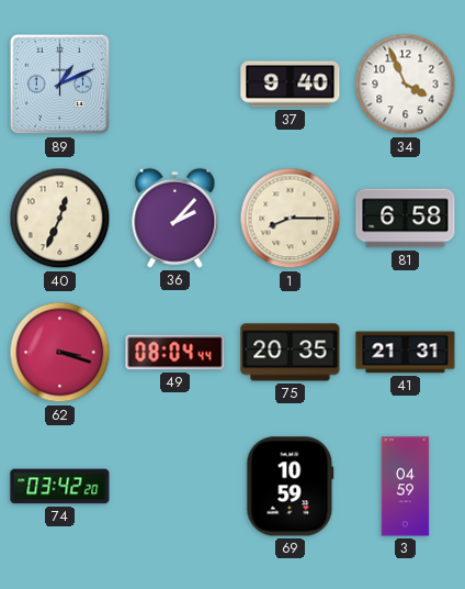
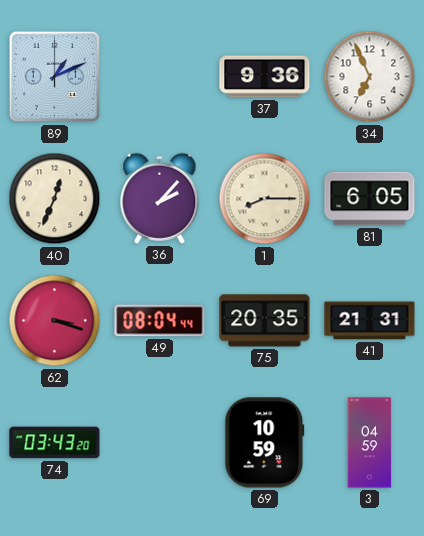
37: 9:40 -> 9:36
34: 3:56 -> 6:56
81: 6:58 -> 6:05
74: 03:42 -> 03:43
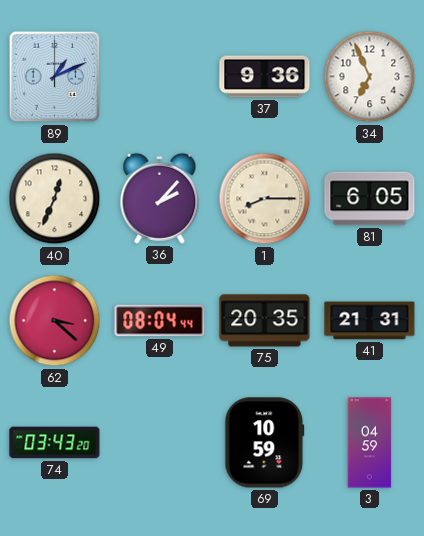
62: 3:18 -> 3:22
